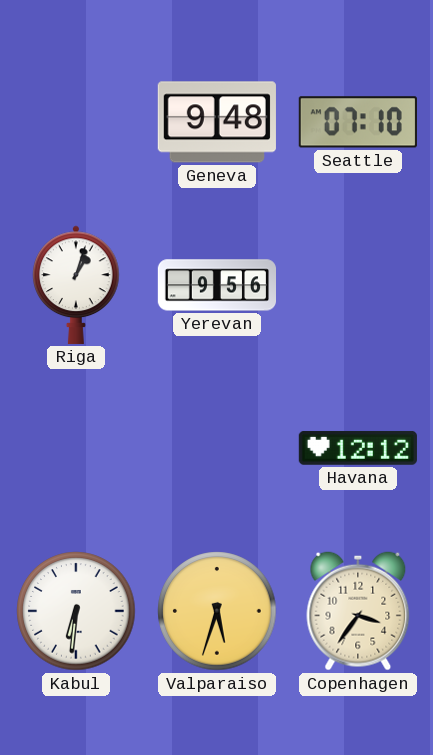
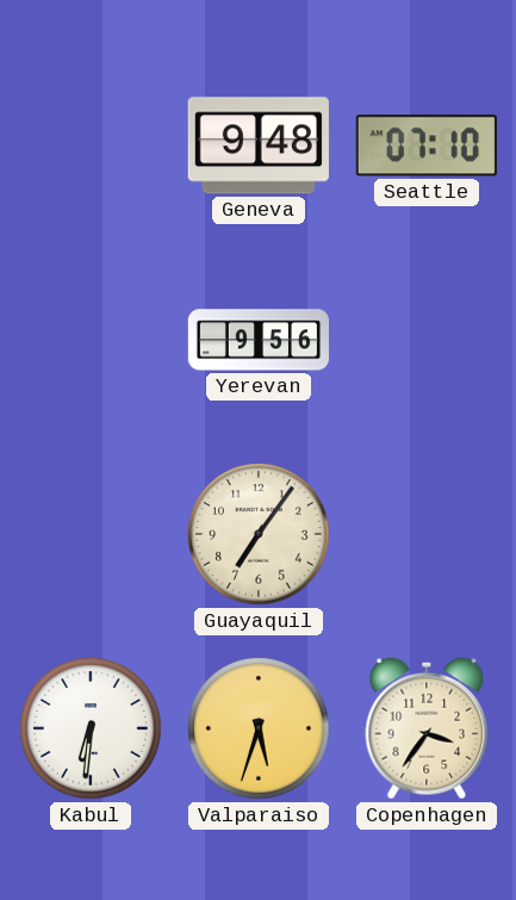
Riga: 1:03 -> none
Guayaquil: none -> 7:06
Havana: 12:12 -> none
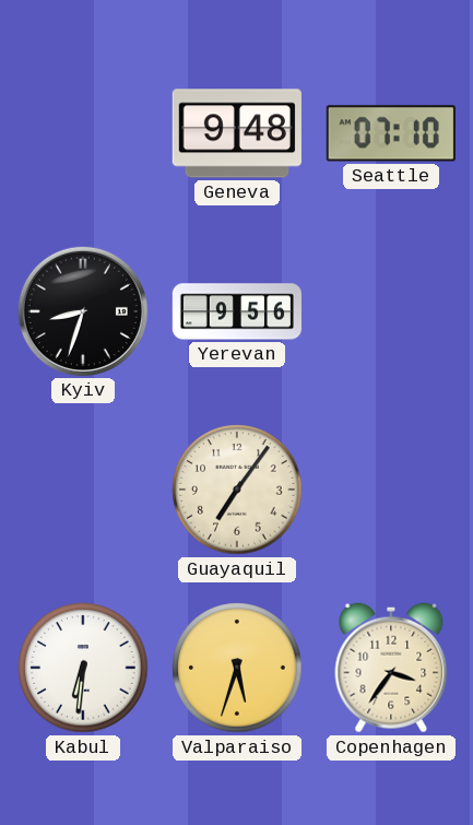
Kyiv: none -> 8:33
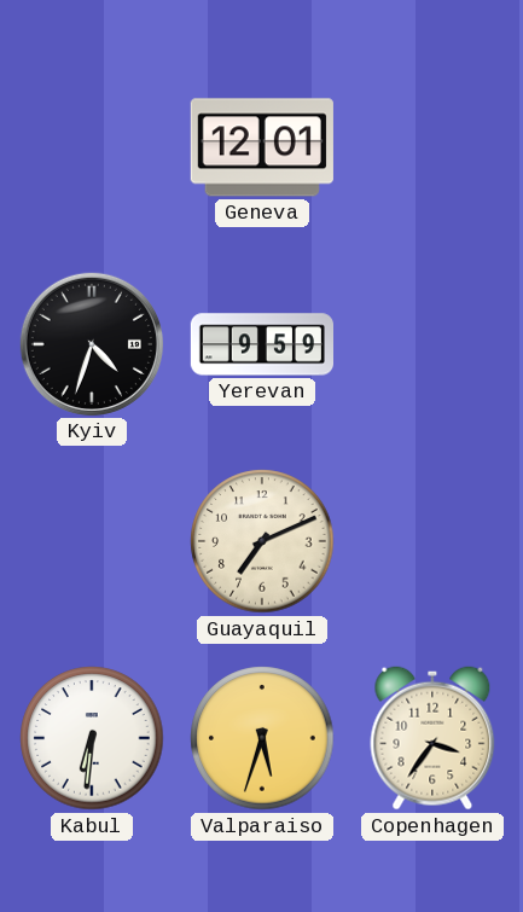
Geneva: 9:48 -> 12:01
Seattle: 07:10 -> none
Kyiv: 8:33 -> 4:33
Yerevan: 9:56 -> 9:59
Guayaquil: 7:06 -> 7:11
